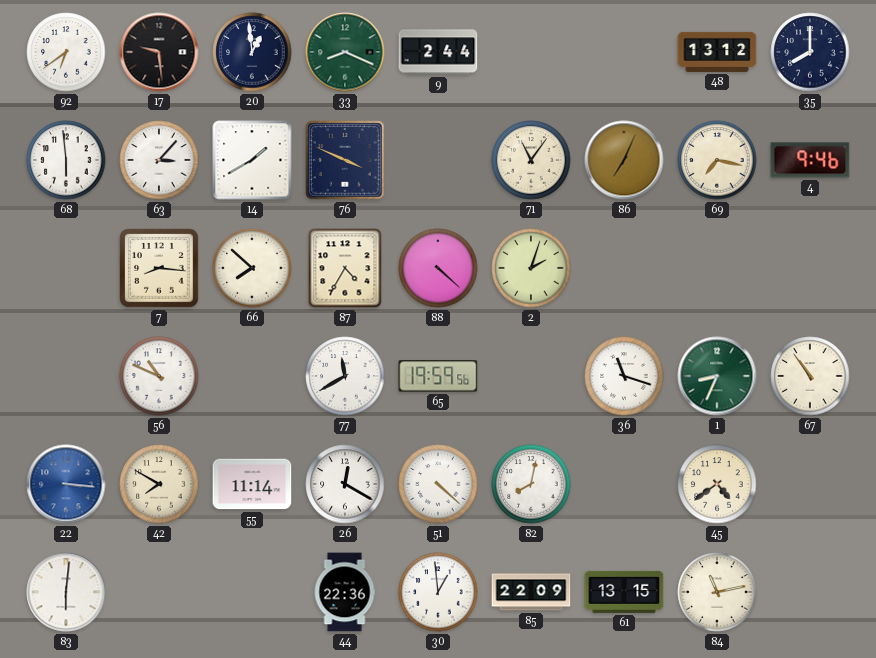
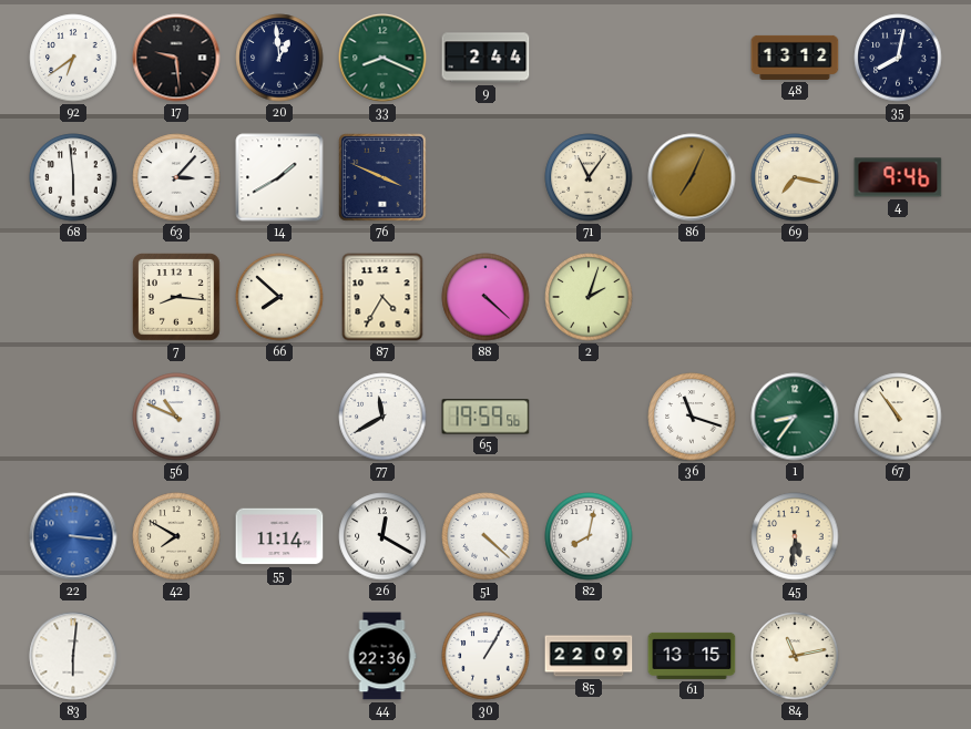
35: 8:00 -> 8:02
1: 8:34 -> 8:36
45: 4:39 -> 5:31
30: 12:59 -> 1:05
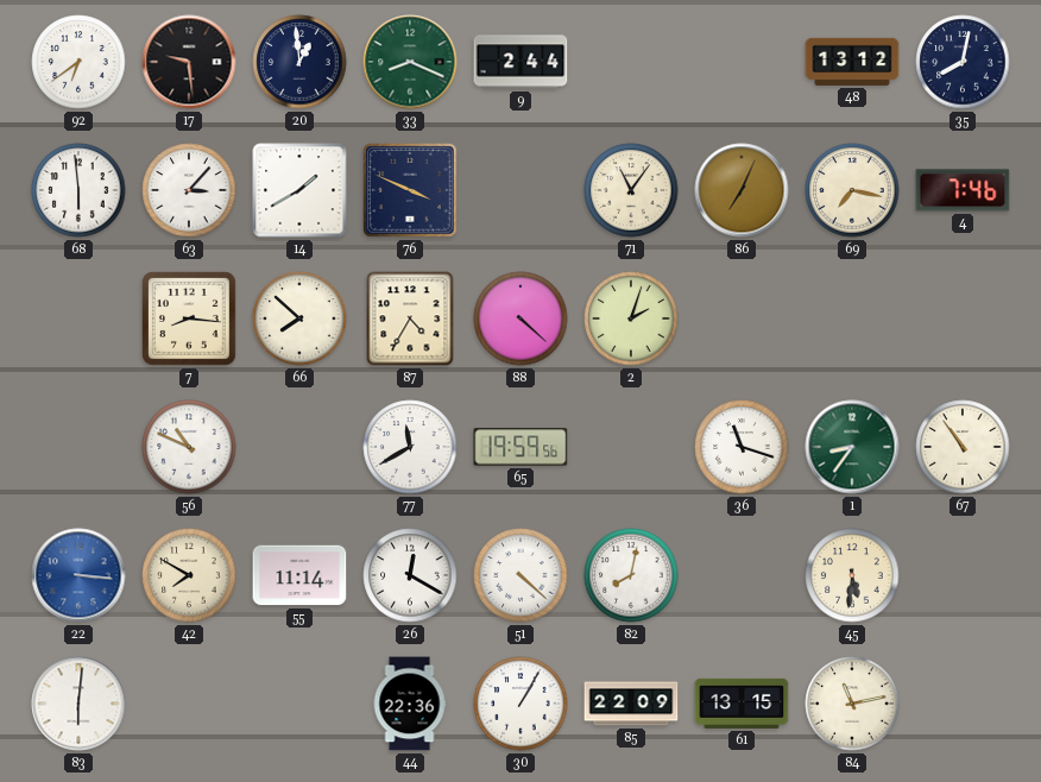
4: 9:46 -> 7:46
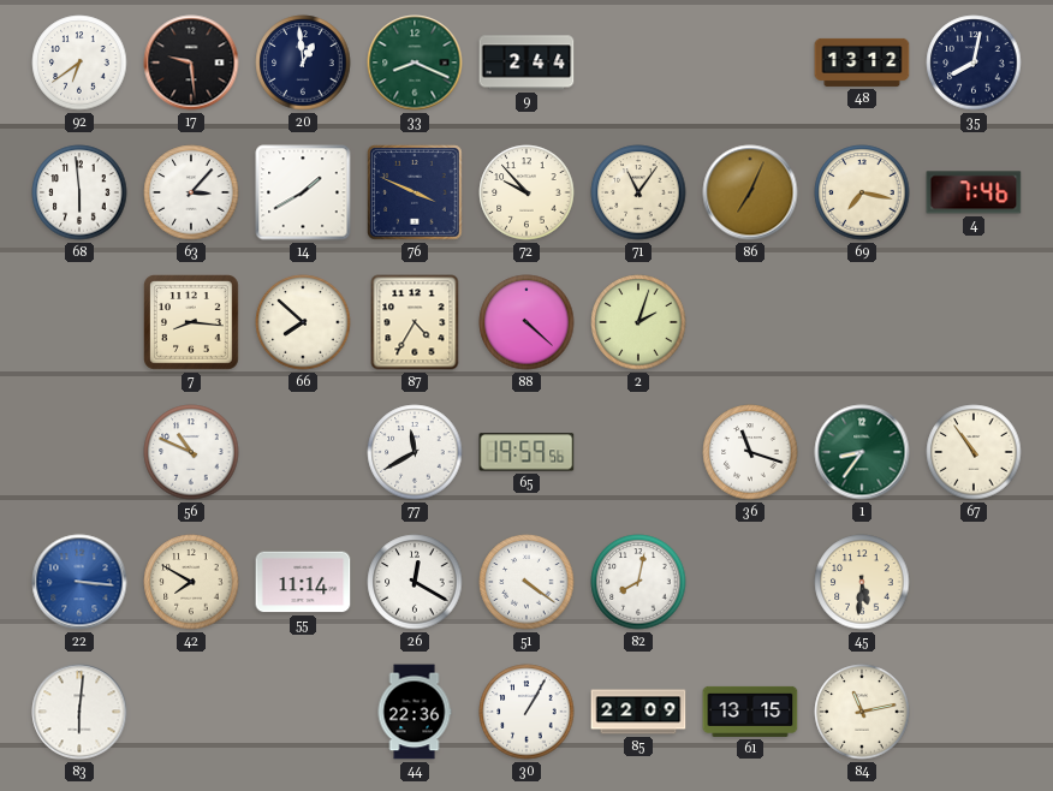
72: none -> 9:53
51: 4:22 -> 4:21
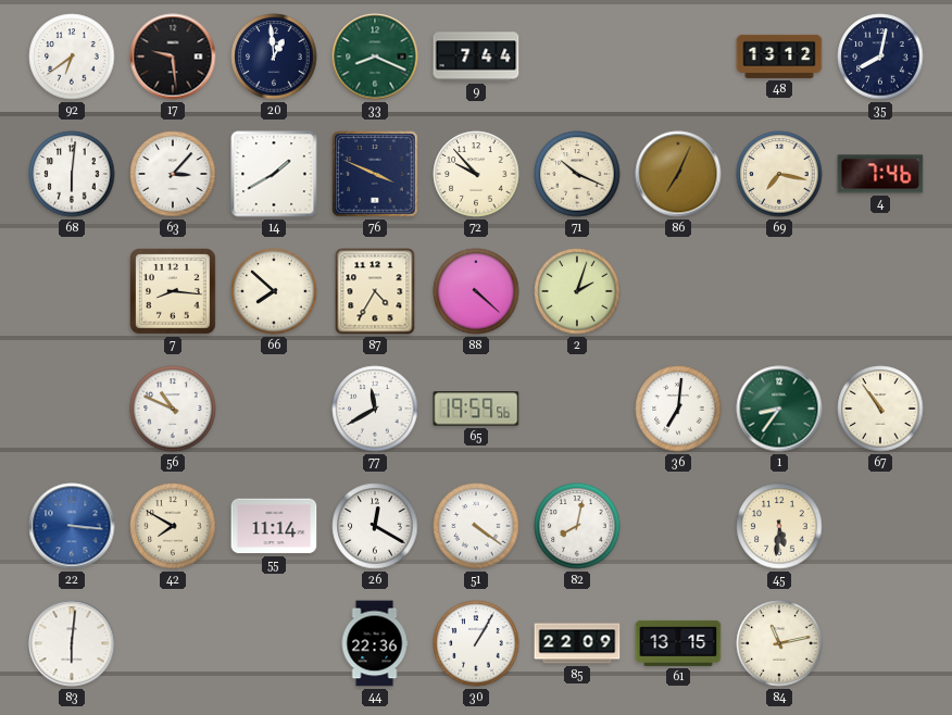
9: 2:44 -> 7:44
68: 5:59 -> 6:01
71: 11:06 -> 10:19
36: 11:18 -> 7:01
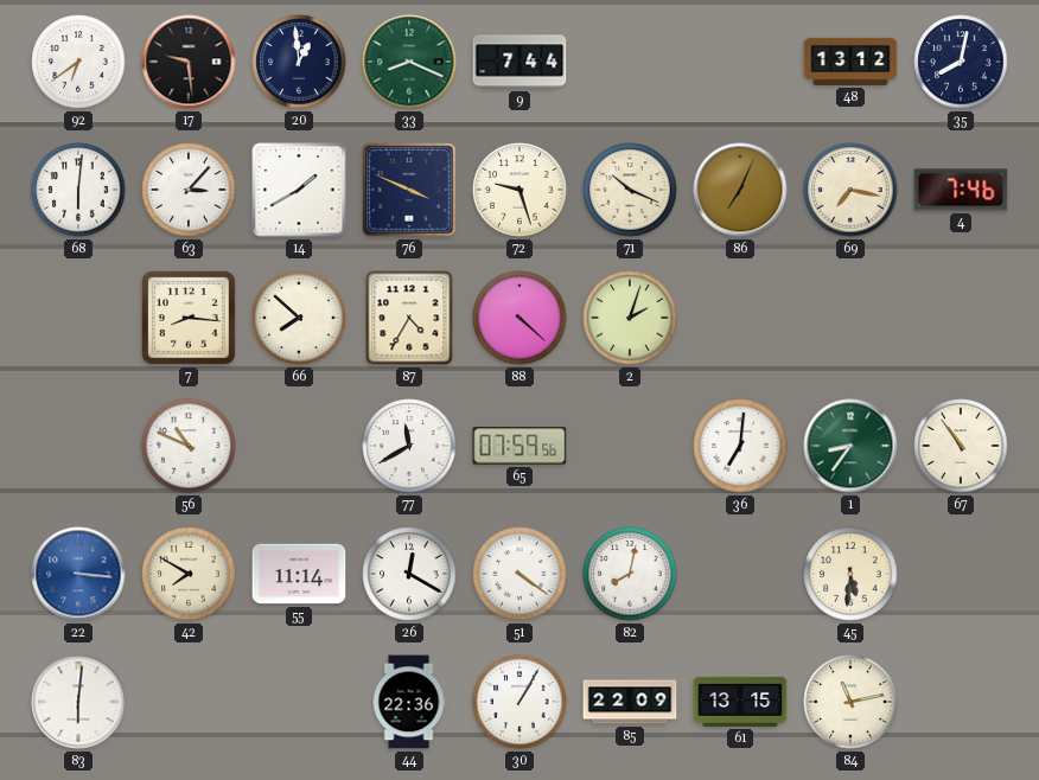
72: 9:53 -> 9:27
65: 19:59 -> 07:59
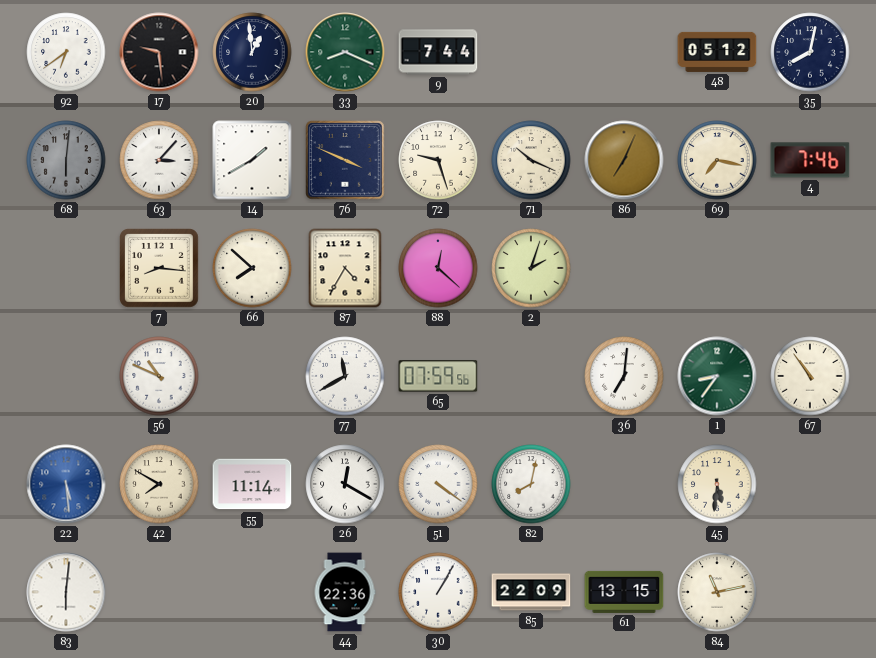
48: 13:12 -> 05:12
68 dial: white -> grey
88: 4:22 -> 12:22
22: 3:16 -> 5:29
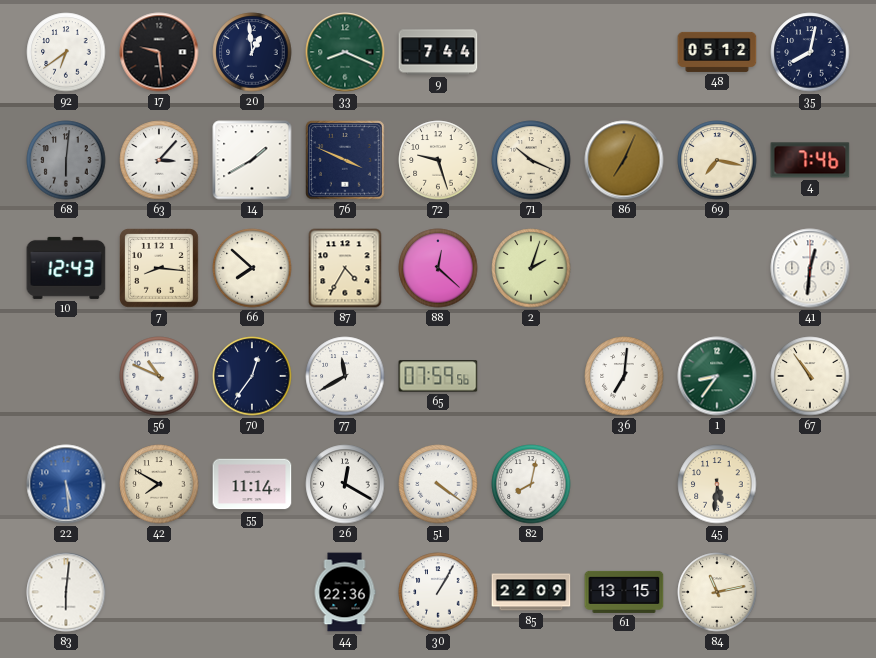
10: none -> 12:43
41: none -> 12:31
70: none -> 12:36
